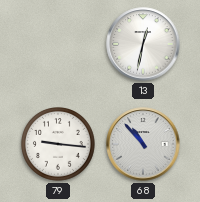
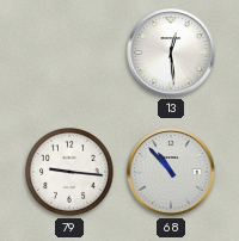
13: 12:32 -> 12:29
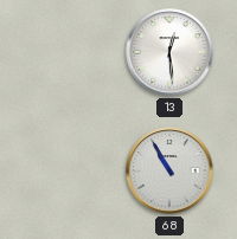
79: 9:16 -> none
68: 10:53 -> 10:55
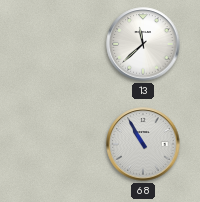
13: 12:29 -> 11:38
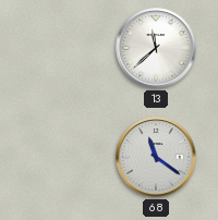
68: 10:55 -> 11:21
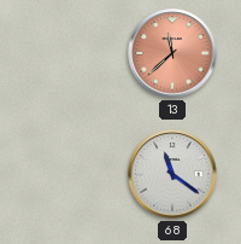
13 dial: white -> salmon
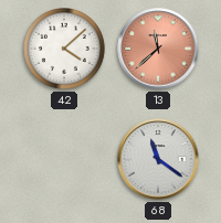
42: none -> 4:08
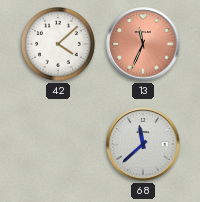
13: 11:38 -> 11:34
68: 11:21 -> 11:38
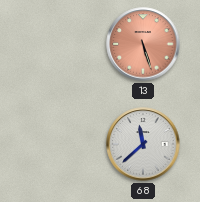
42: 4:08 -> none
13: 11:34 -> 5:27
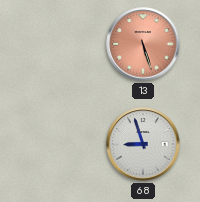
68: 11:38 -> 8:57
